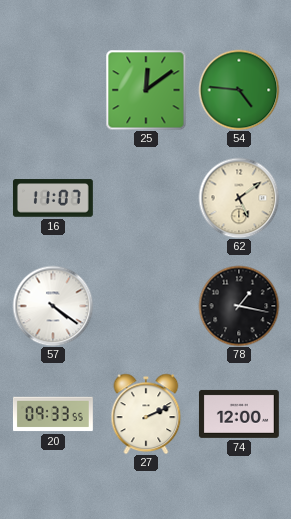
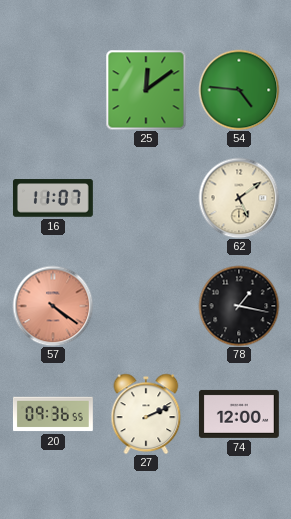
57 dial: white -> salmon
20: 09:33 -> 09:36
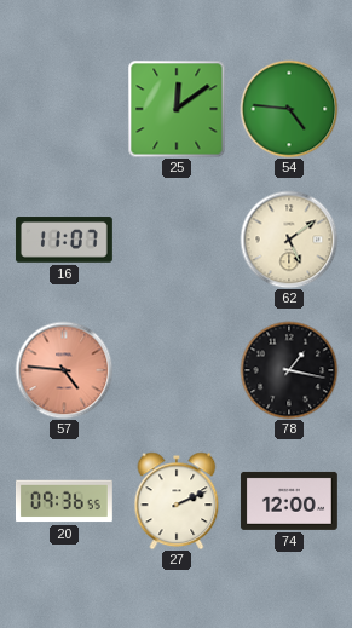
57: 4:21 -> 4:46
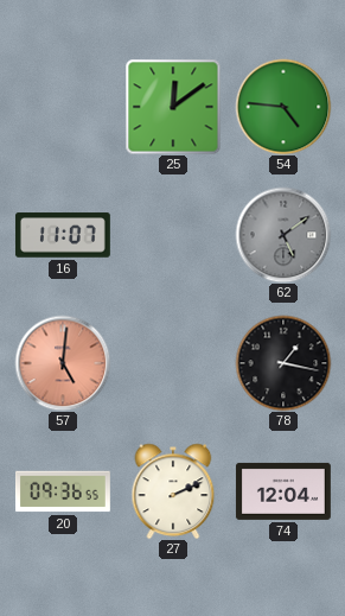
62 dial: cream -> grey
57: 4:46 -> 5:01
74: 12:00 -> 12:04
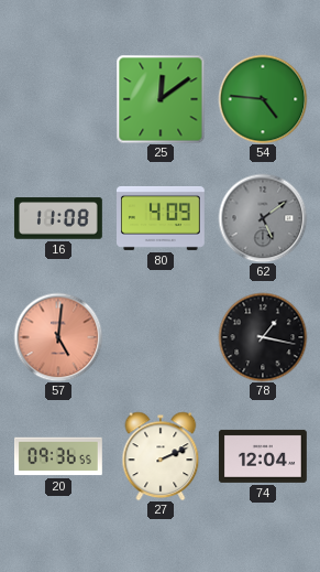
16: 11:07 -> 11:08
80: none -> 4:09
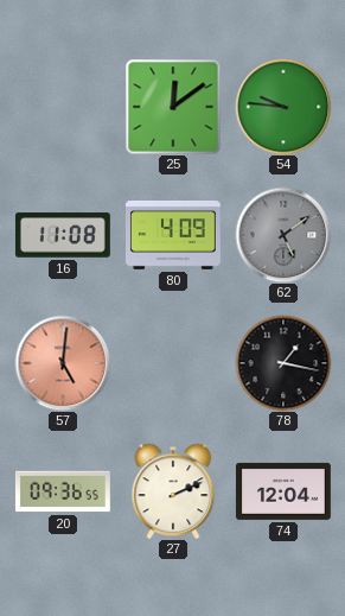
54: 4:46 -> 9:46
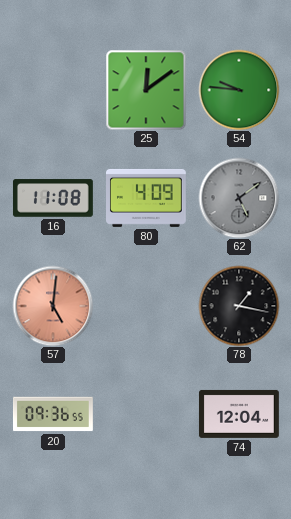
27: 2:11 -> none
